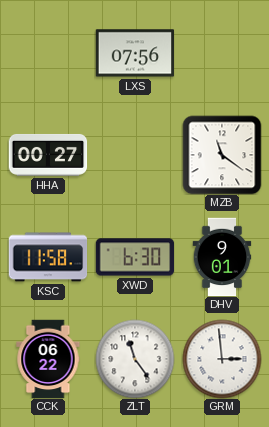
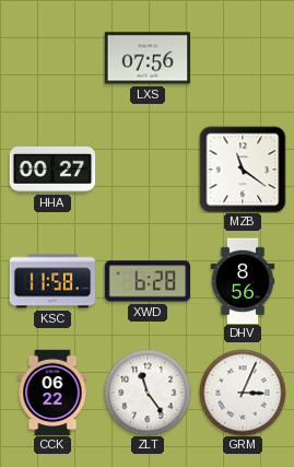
XWD: 6:30 -> 6:28
DHV: 9:01 -> 8:56
GRM: 2:59 -> 3:04
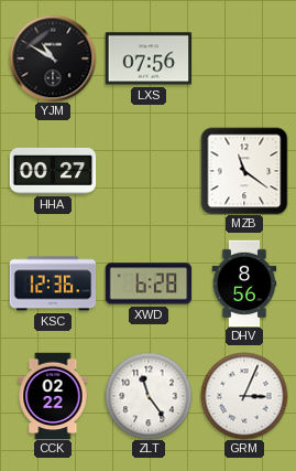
YJM: none -> 10:50
KSC: 11:58 -> 12:36
CCK: 06:22 -> 02:22
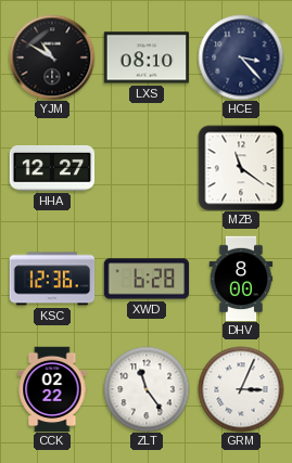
LXS: 07:56 -> 08:10
HCE: none -> 3:23
HHA: 00:27 -> 12:27
DHV: 8:56 -> 8:00
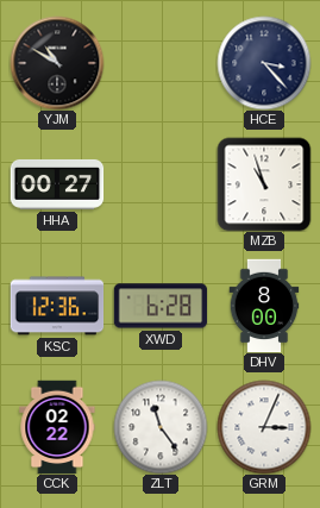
LXS: 08:10 -> none
HHA: 12:27 -> 00:27
MZB: 11:21 -> 10:57
